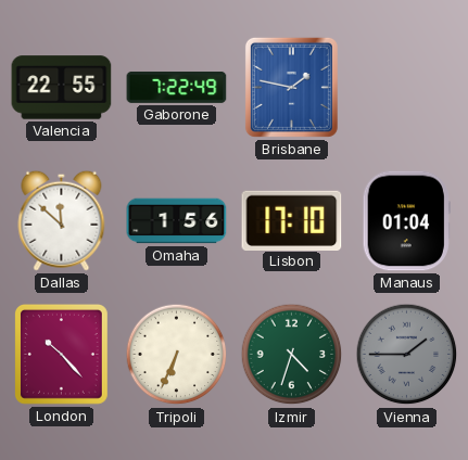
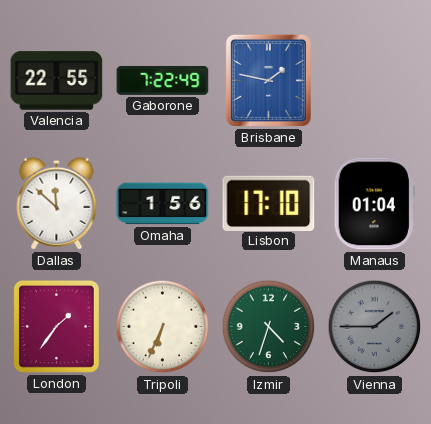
London: 10:23 -> 1:36
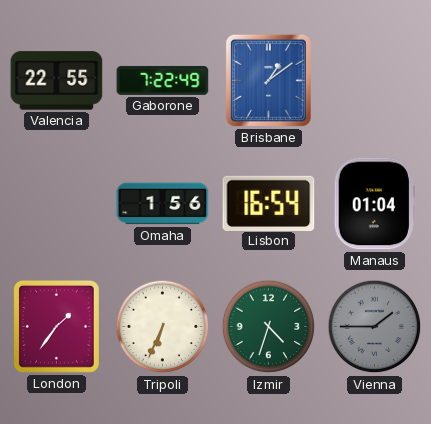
Brisbane: 1:47 -> 1:09
Dallas: 11:52 -> none
Lisbon: 17:10 -> 16:54
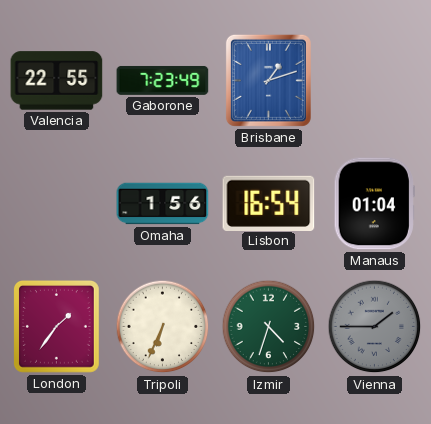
Gaborone: 7:22 -> 7:23
Brisbane: 1:09 -> 1:12
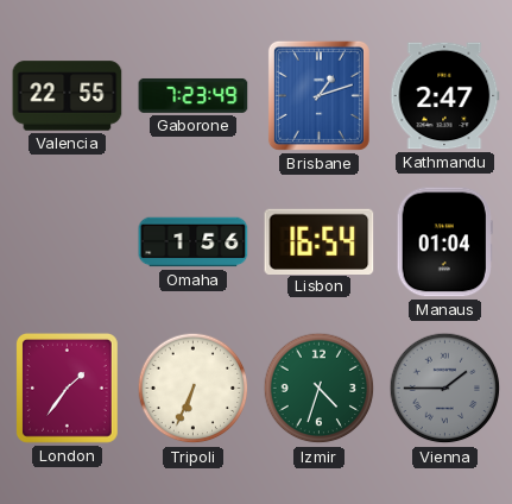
Kathmandu: none -> 2:47
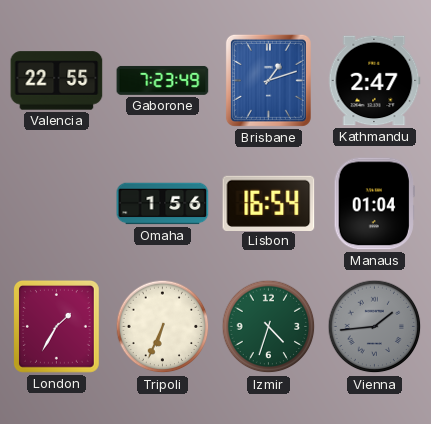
London: 1:36 -> 1:35
Vienna: 1:45 -> 1:44
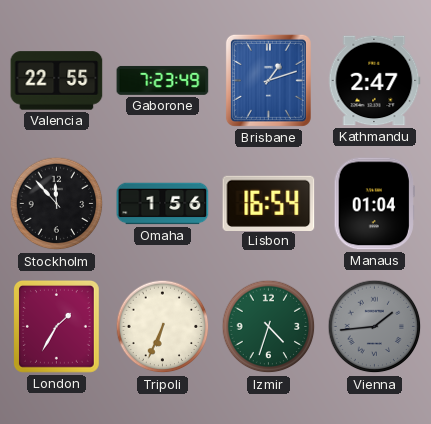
Stockholm: none -> 11:53
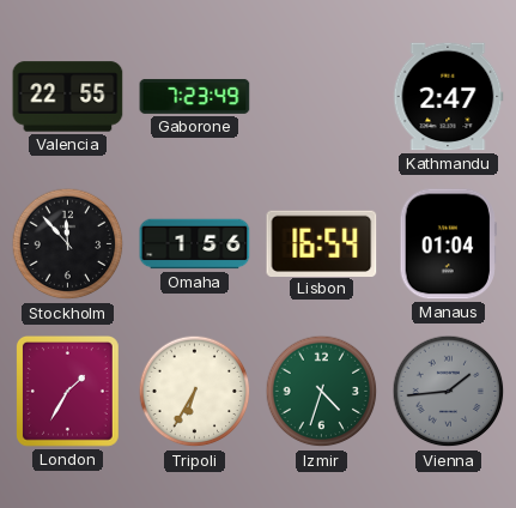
Brisbane: 1:12 -> none
Tripoli: 6:34 -> 6:35
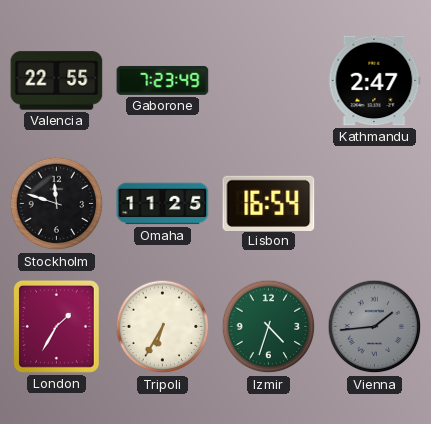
Stockholm: 11:53 -> 11:48
Omaha: 1:56 -> 11:25
Manaus: 01:04 -> none
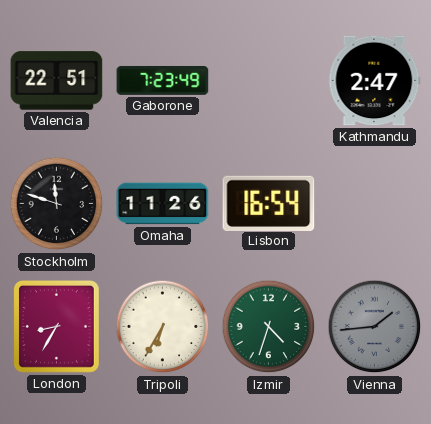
Valencia: 22:55 -> 22:51
Omaha: 11:25 -> 11:26
London: 1:35 -> 8:35
